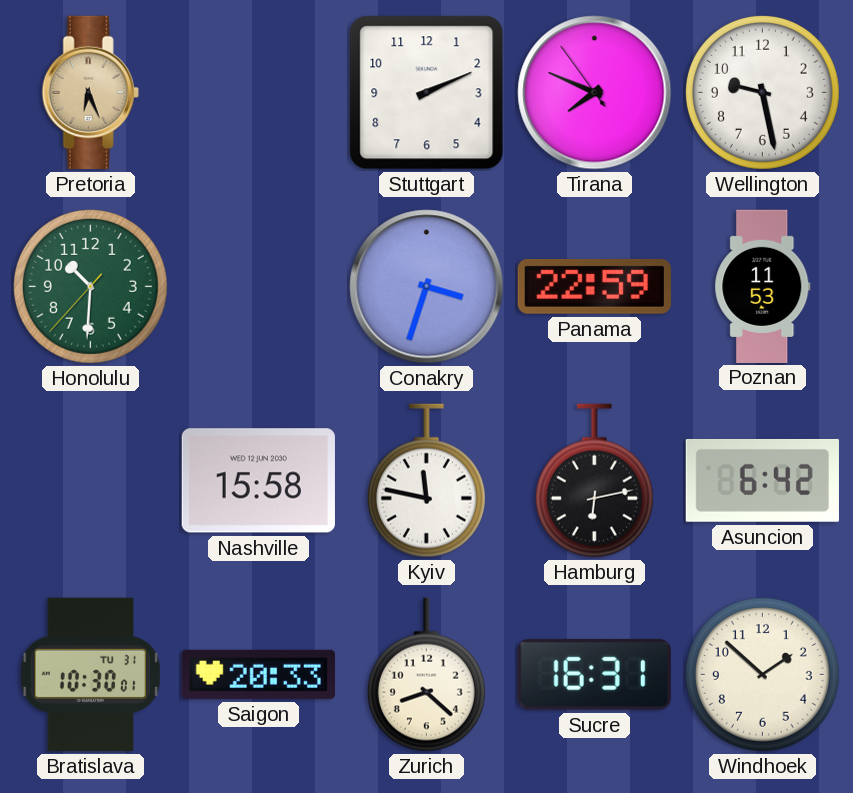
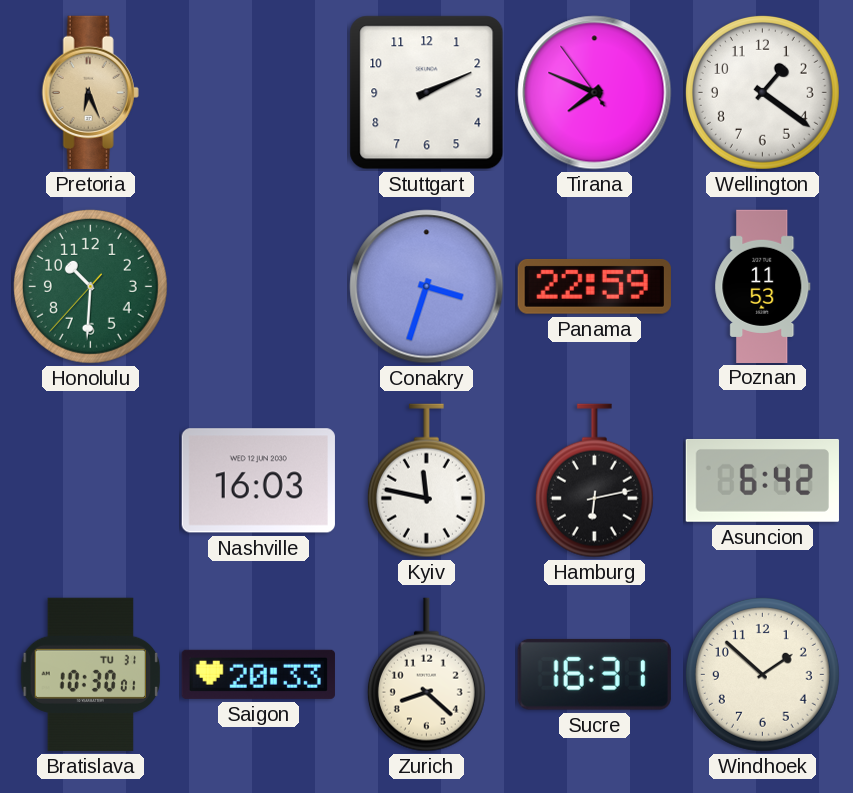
Wellington: 9:28 -> 1:21
Nashville: 15:58 -> 16:03
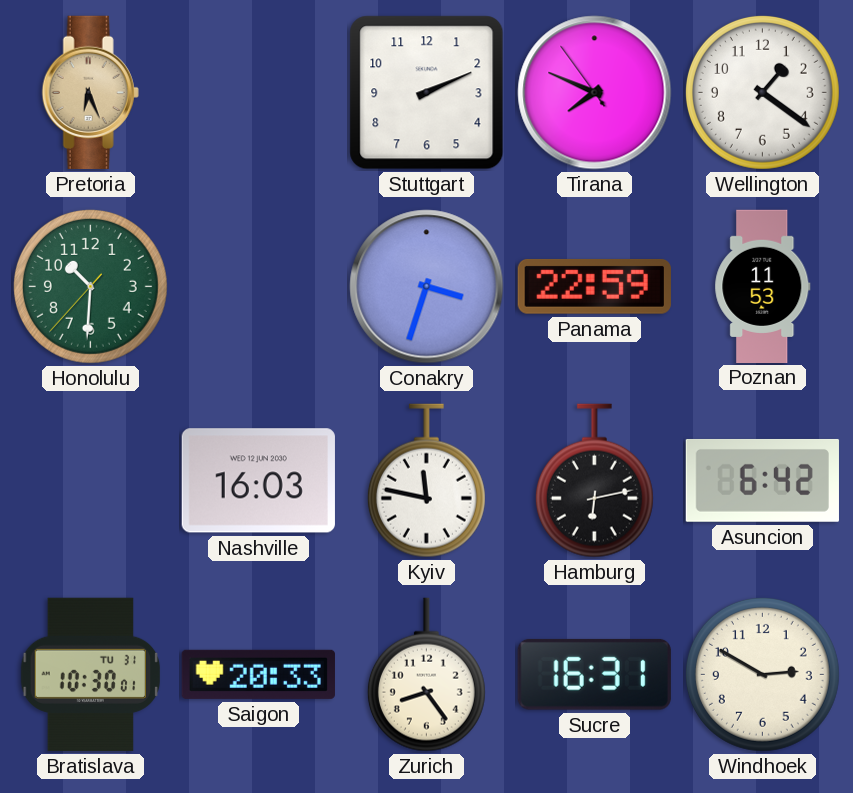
Zurich: 8:22 -> 8:24
Windhoek: 1:52 -> 2:50
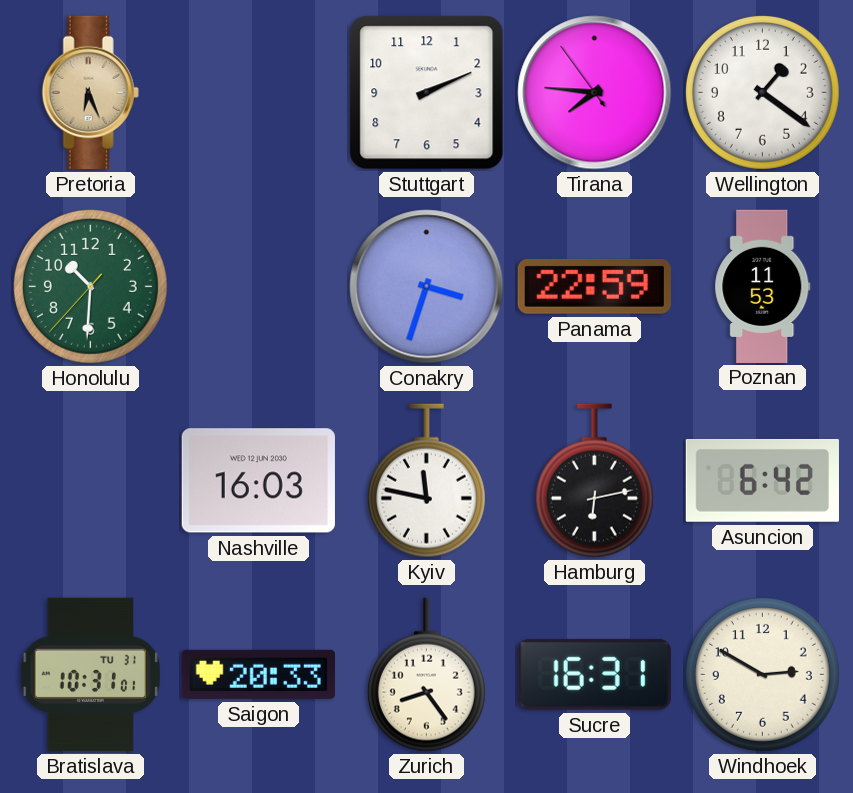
Tirana: 7:48 -> 7:45
Bratislava: 10:30 -> 10:31
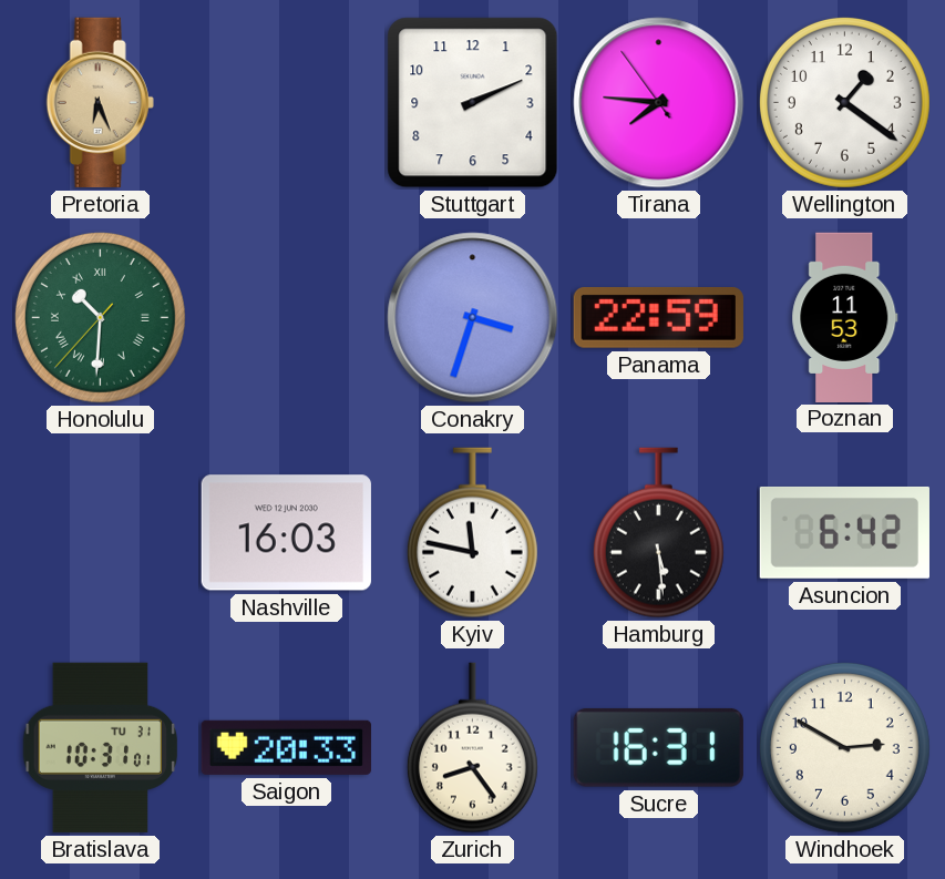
Honolulu numerals: Arabic -> Roman
Hamburg: 6:13 -> 5:29
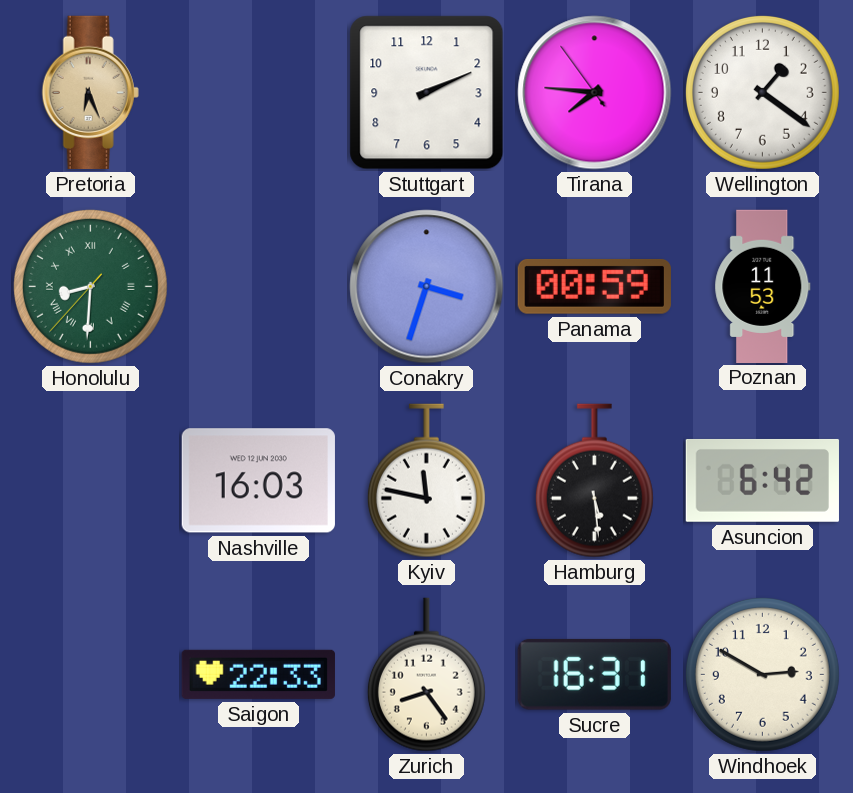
Honolulu: 10:30 -> 8:30
Panama: 22:59 -> 00:59
Bratislava: 10:31 -> none
Saigon: 20:33 -> 22:33
